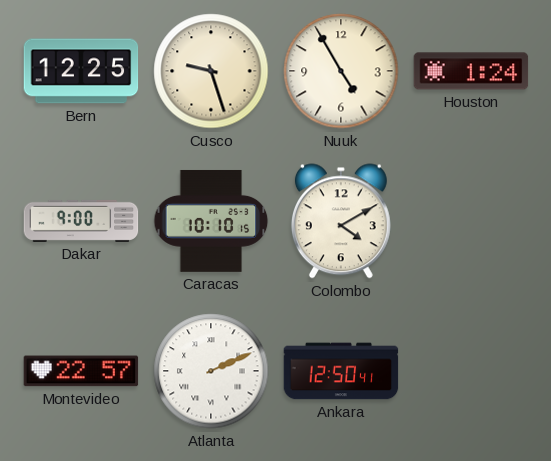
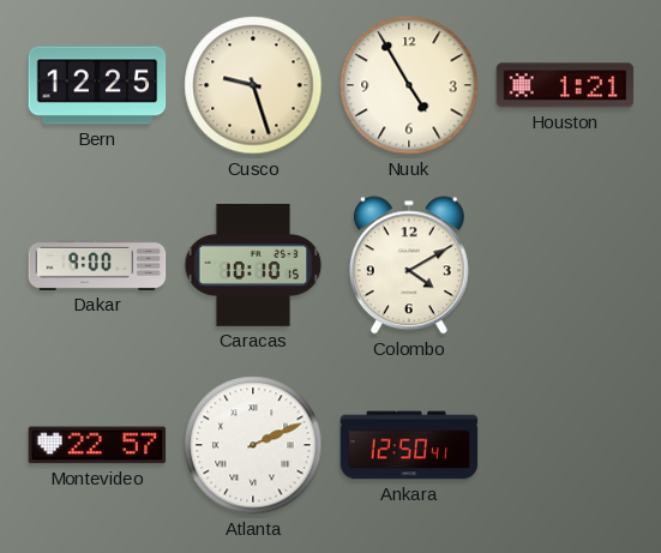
Houston: 1:24 -> 1:21
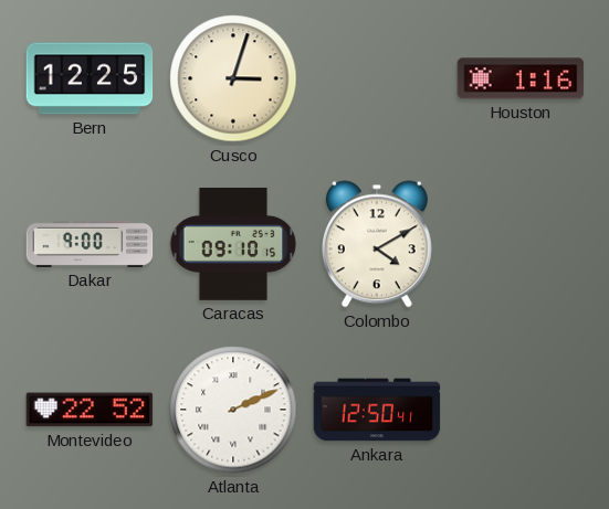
Cusco: 9:27 -> 3:03
Nuuk: 4:55 -> none
Houston: 1:21 -> 1:16
Caracas: 10:10 -> 09:10
Montevideo: 22:57 -> 22:52
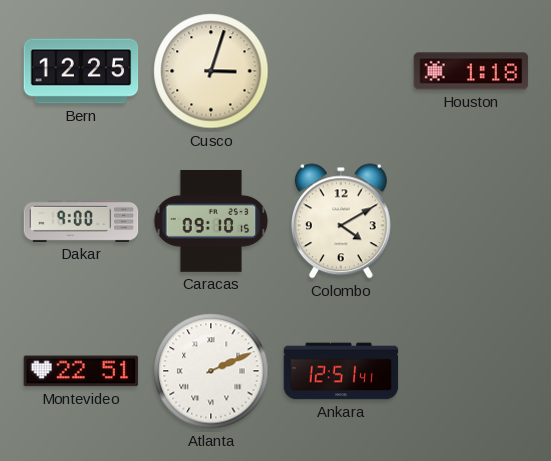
Houston: 1:16 -> 1:18
Montevideo: 22:52 -> 22:51
Ankara: 12:50 -> 12:51
